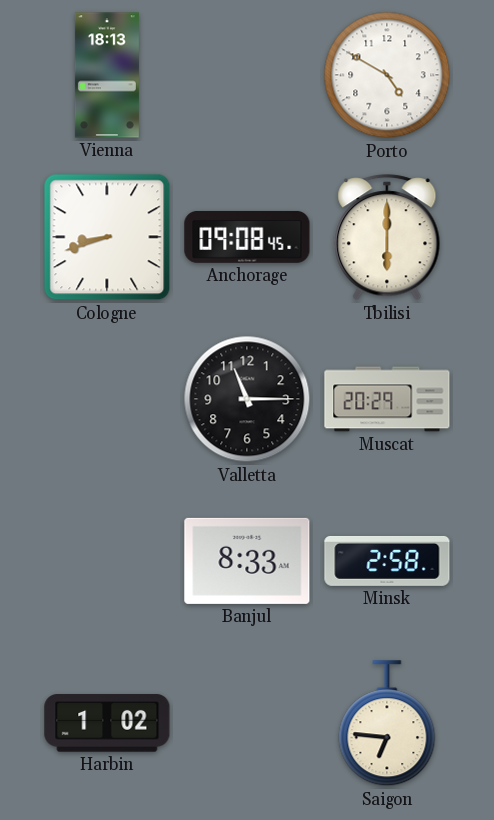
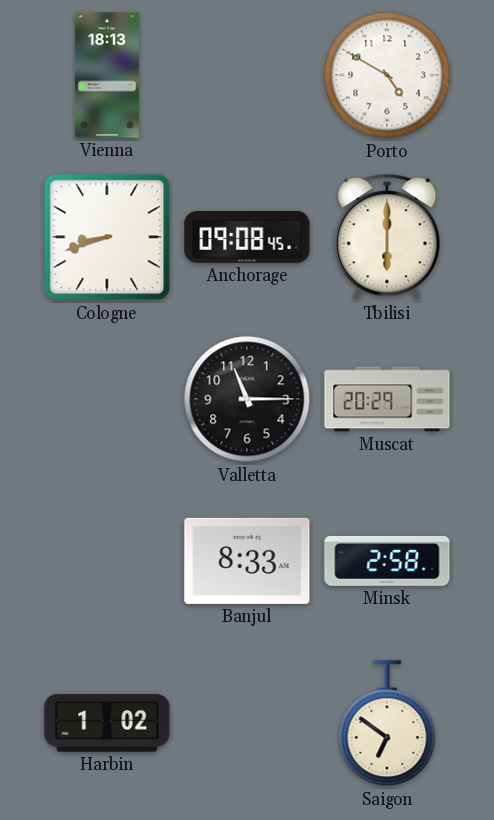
Saigon: 6:46 -> 6:51
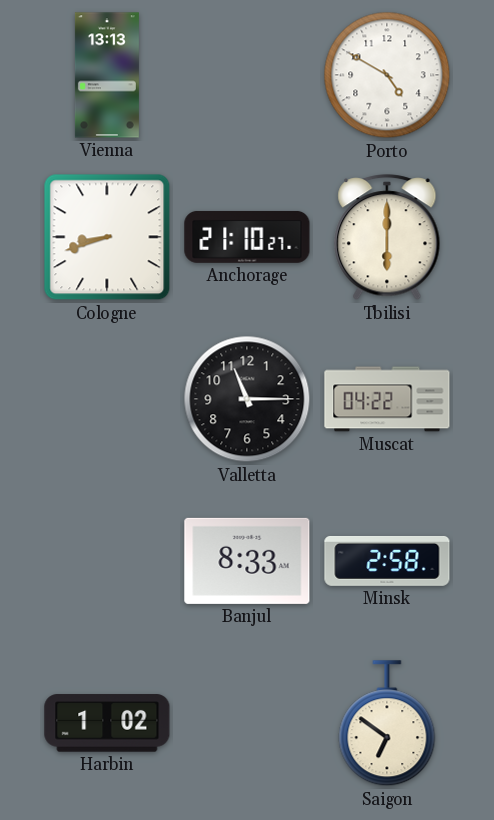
Vienna: 18:13 -> 13:13
Anchorage: 09:08 -> 21:10
Muscat: 20:29 -> 04:22
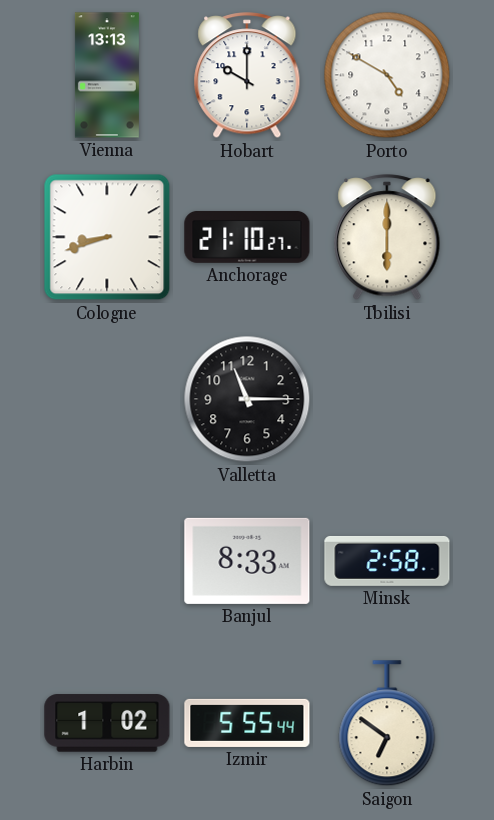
Hobart: none -> 10:00
Muscat: 04:22 -> none
Izmir: none -> 5:55
